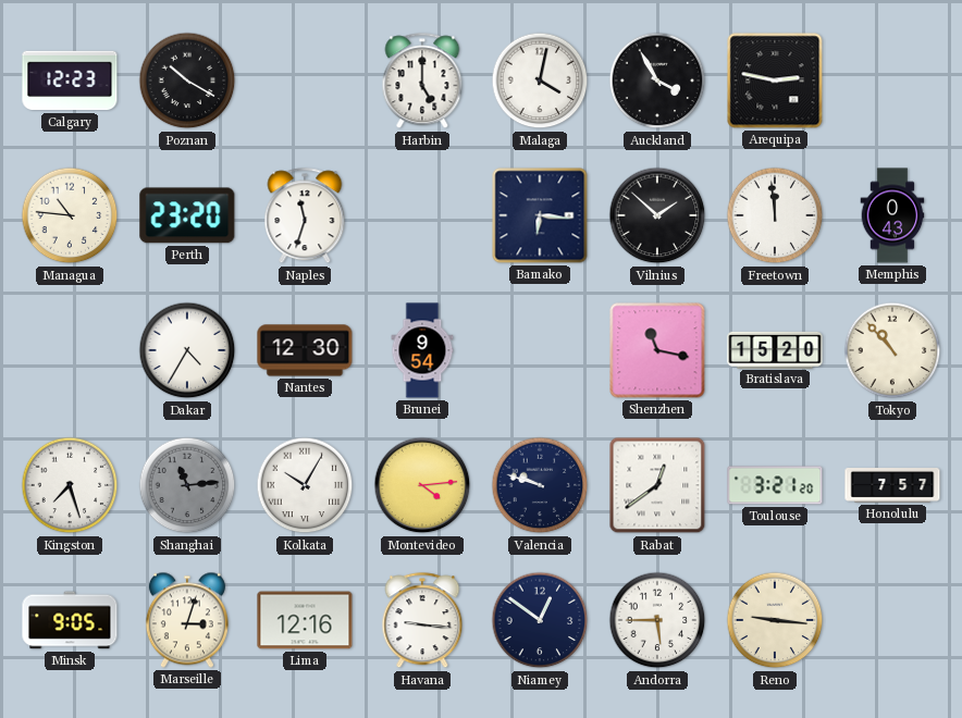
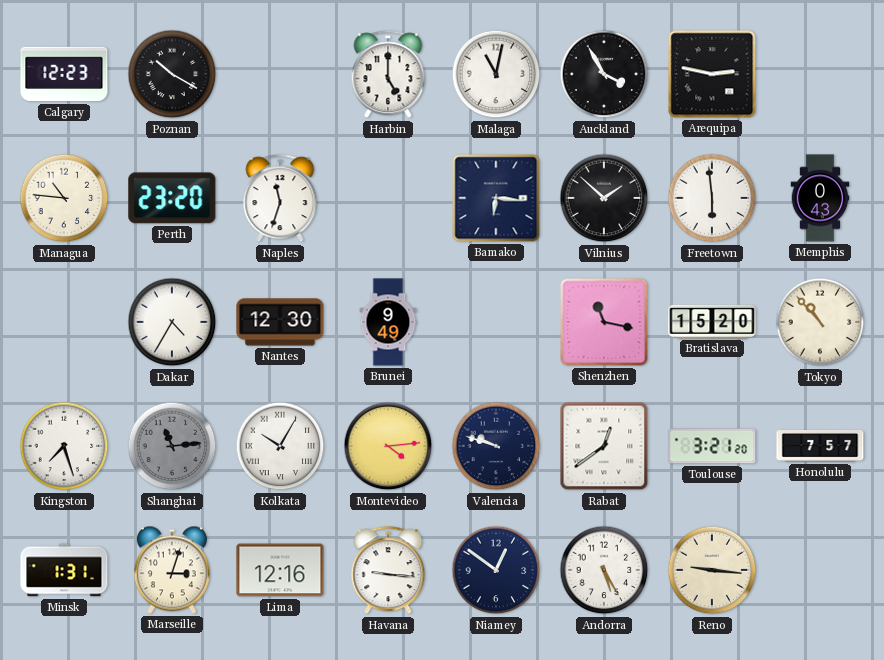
Malaga: 4:02 -> 11:02
Freetown: 11:59 -> 5:59
Brunei: 9:54 -> 9:49
Minsk: 9:05 -> 1:31
Andorra: 5:45 -> 5:25
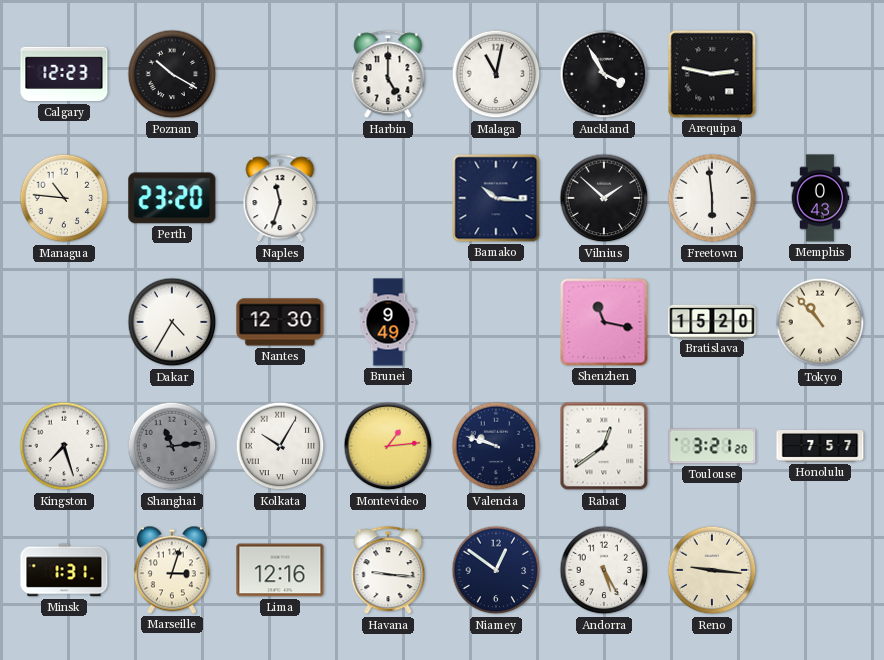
Bamako: 6:16 -> 10:16
Montevideo: 4:14 -> 1:14
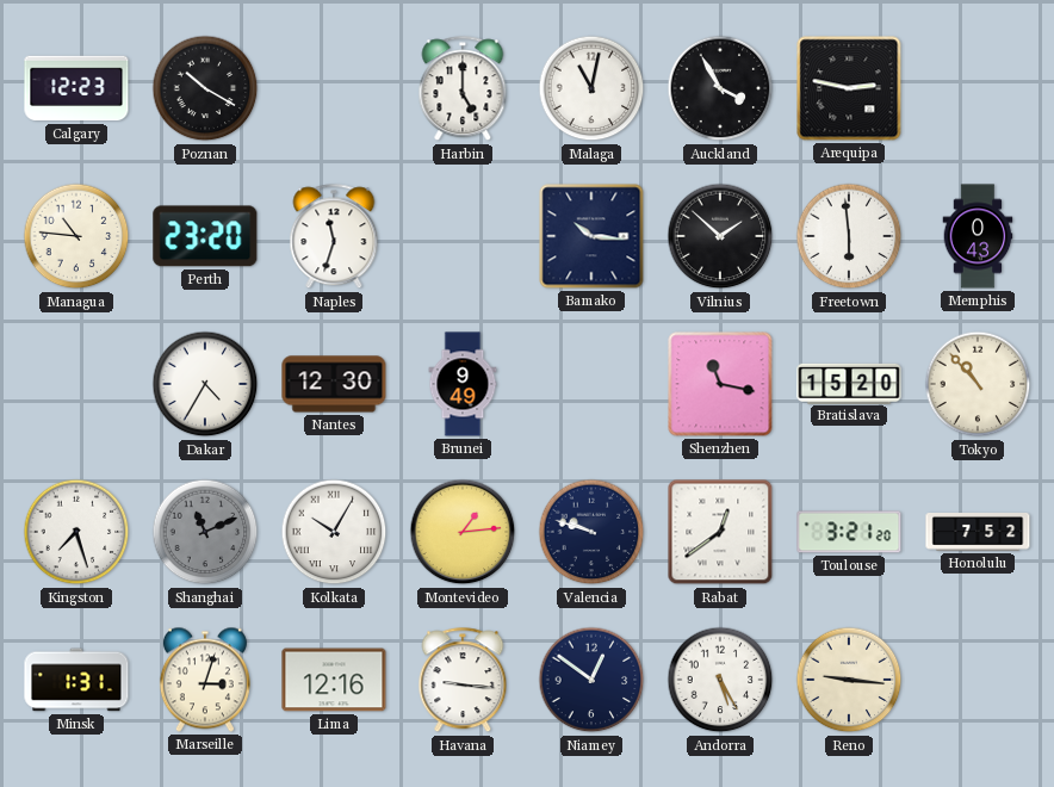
Shanghai: 11:14 -> 11:11
Honolulu: 7:57 -> 7:52
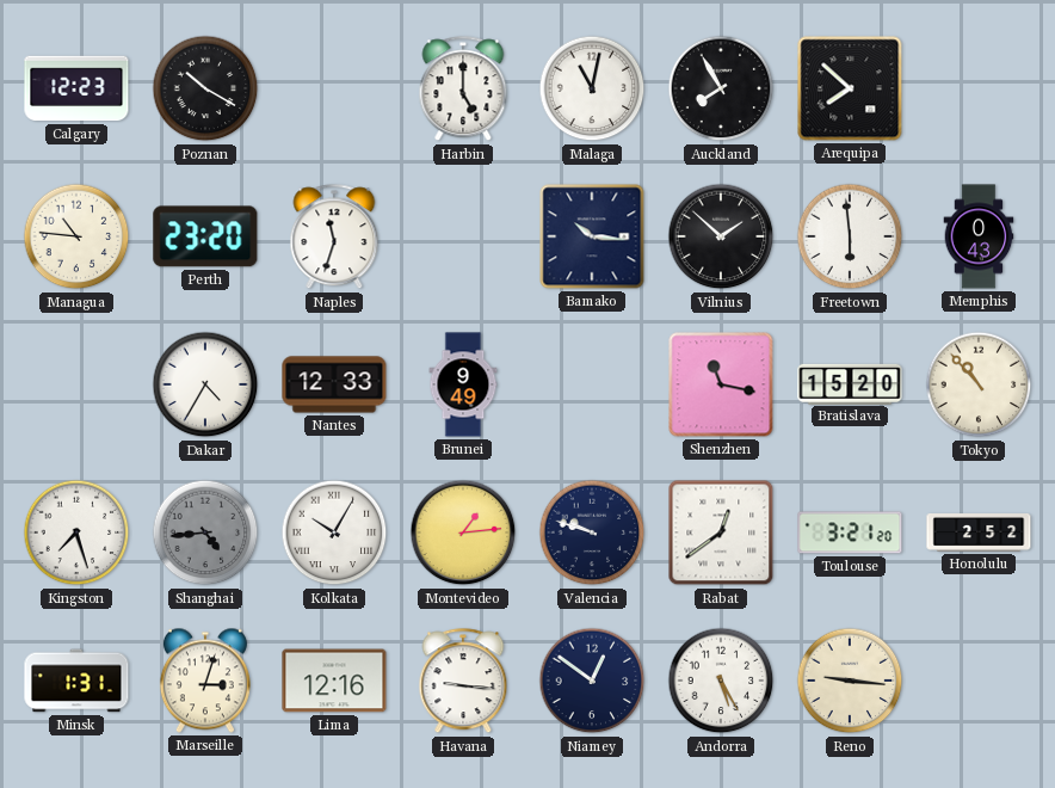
Auckland: 3:55 -> 7:55
Arequipa: 2:47 -> 7:52
Nantes: 12:30 -> 12:33
Shanghai: 11:11 -> 4:44
Honolulu: 7:52 -> 2:52
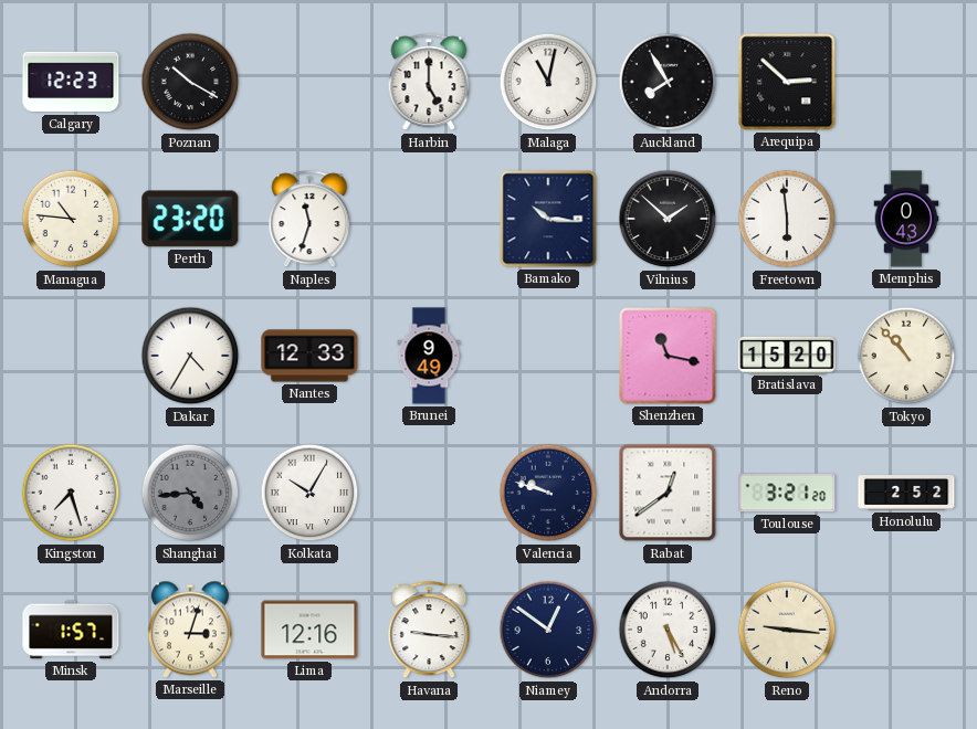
Arequipa: 7:52 -> 2:52
Montevideo: 1:14 -> none
Minsk: 1:31 -> 1:57
